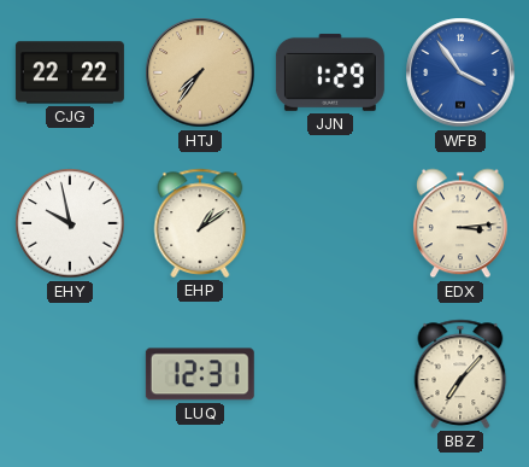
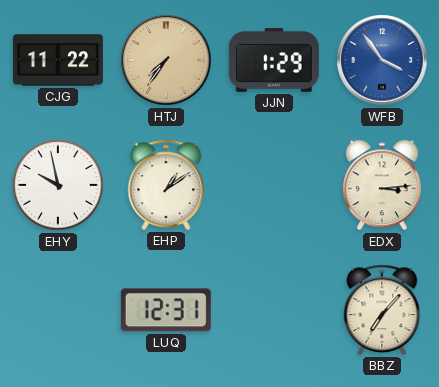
CJG: 22:22 -> 11:22
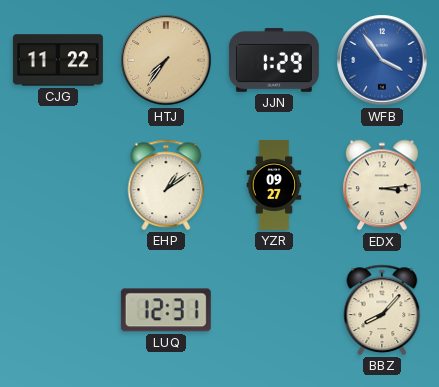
EHY: 9:58 -> none
YZR: none -> 09:27
BBZ: 7:07 -> 8:07
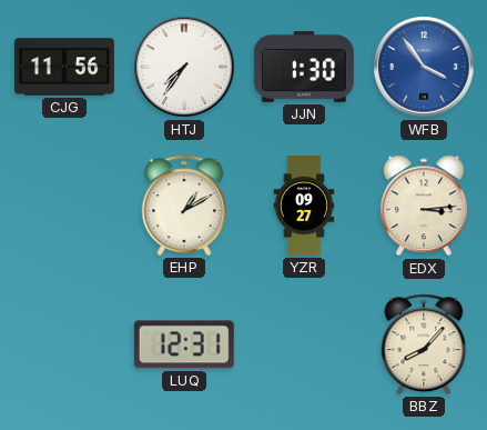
CJG: 11:22 -> 11:56
HTJ dial: champagne -> white
JJN: 1:29 -> 1:30
EHP: 1:09 -> 1:10
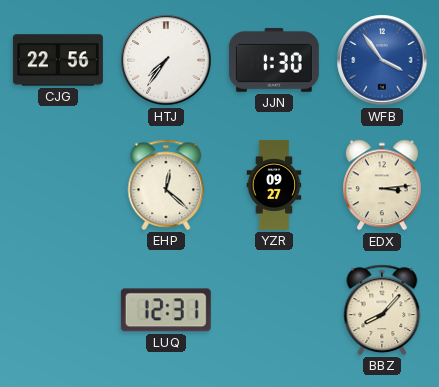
CJG: 11:56 -> 22:56
EHP: 1:10 -> 12:22
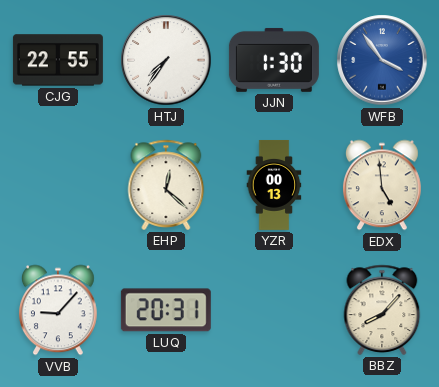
CJG: 22:56 -> 22:55
YZR: 09:27 -> 00:13
EDX: 3:14 -> 4:59
VVB: none -> 9:07
LUQ: 12:31 -> 20:31
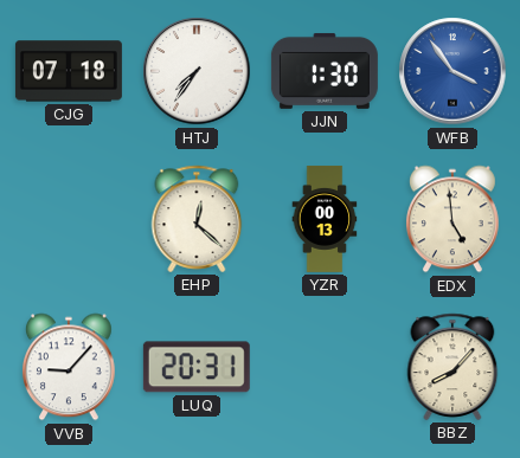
CJG: 22:55 -> 07:18
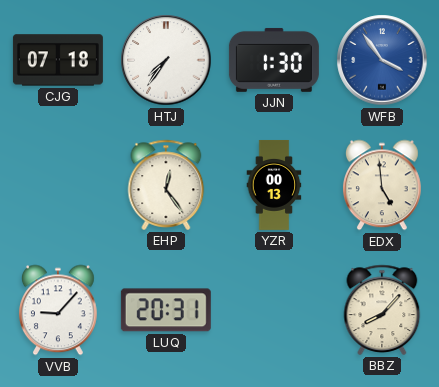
EHP: 12:22 -> 12:24
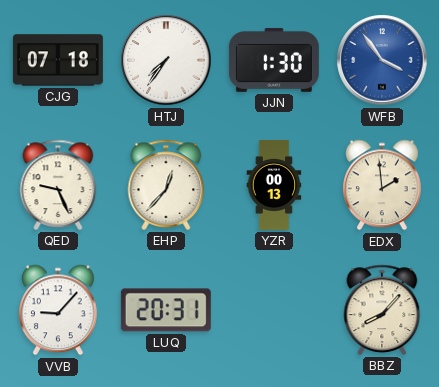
QED: none -> 9:26
EHP: 12:24 -> 12:37
EDX: 4:59 -> 1:59
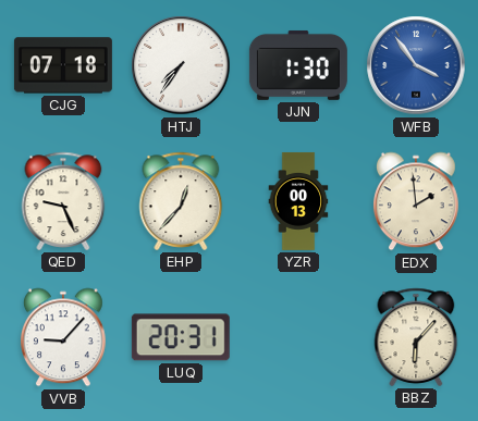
BBZ: 8:07 -> 6:07
